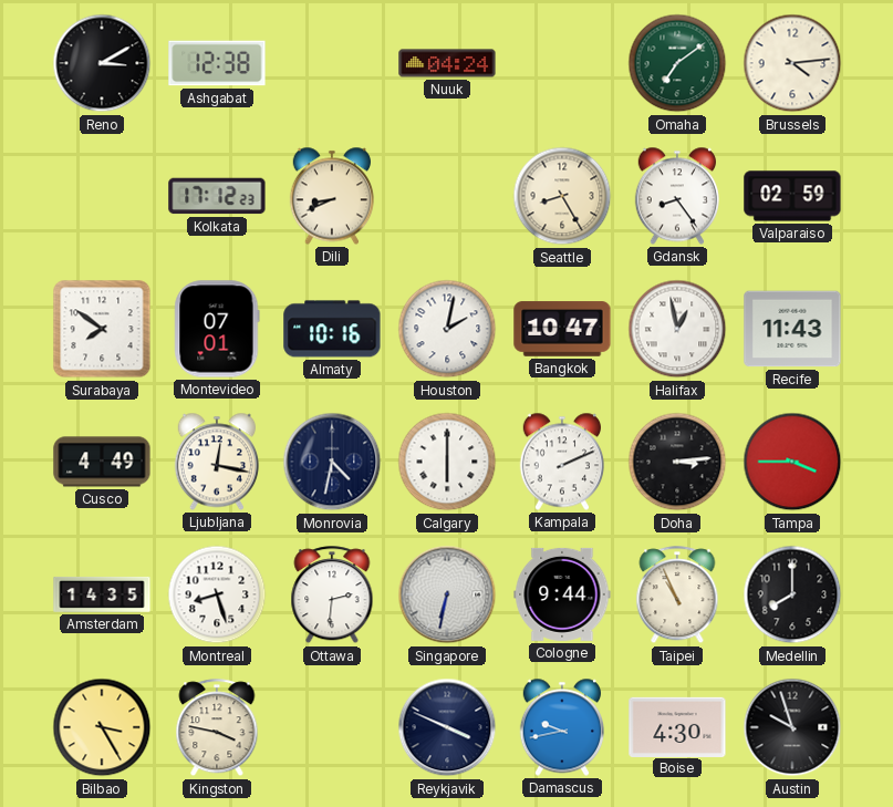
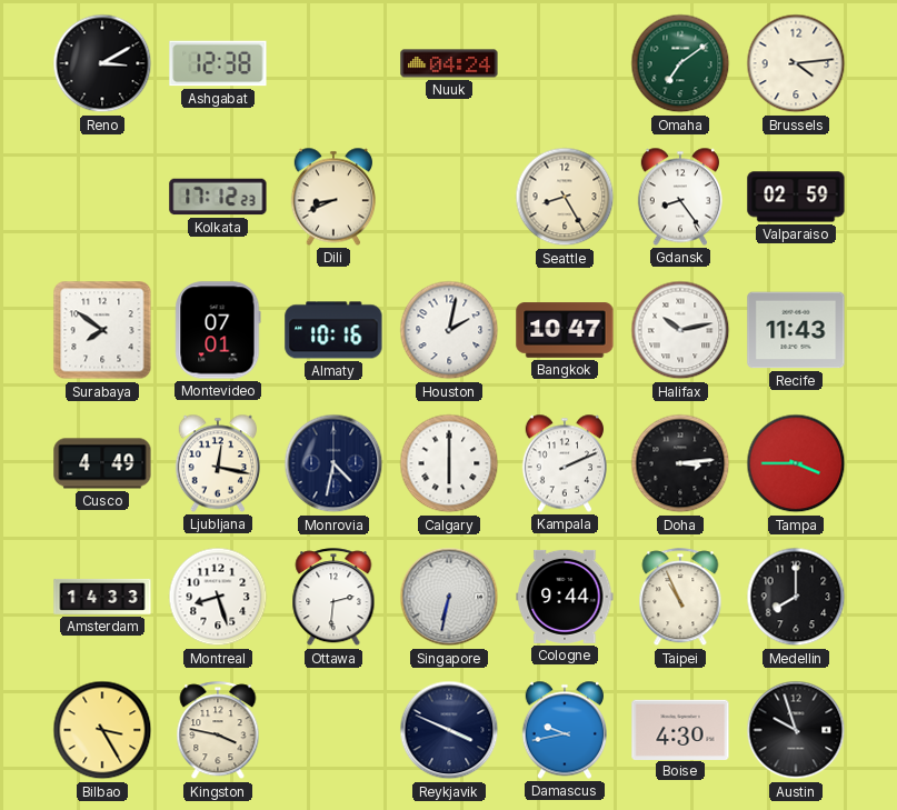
Halifax: 12:58 -> 10:13
Amsterdam: 14:35 -> 14:33
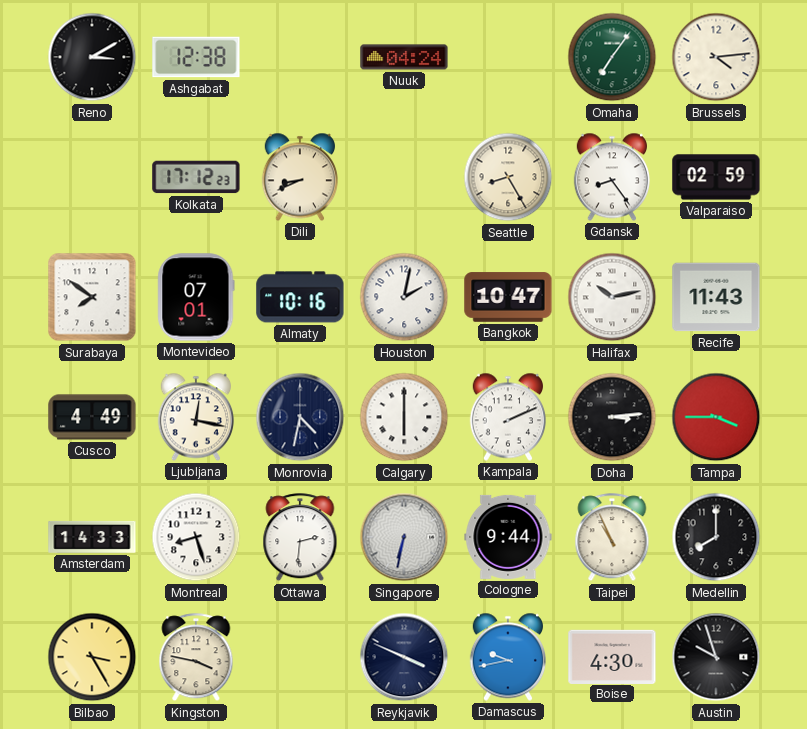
Omaha: 7:09 -> 7:06
